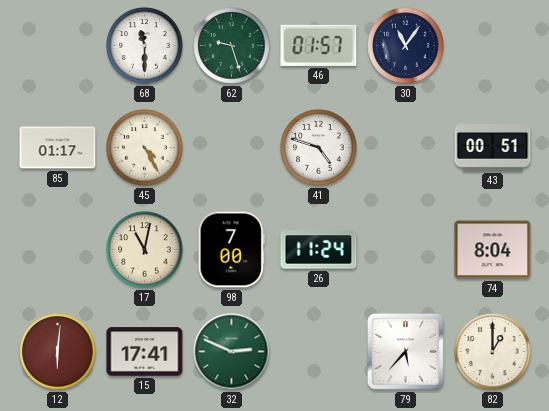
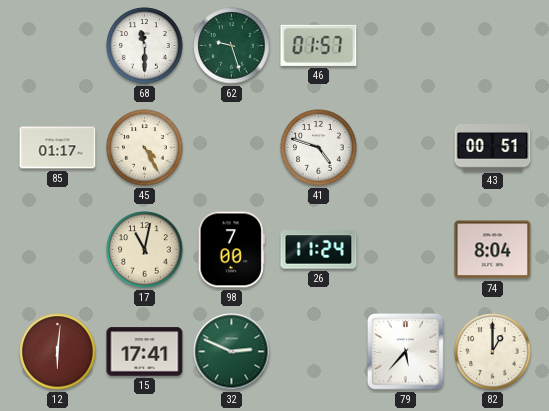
30: 11:06 -> none
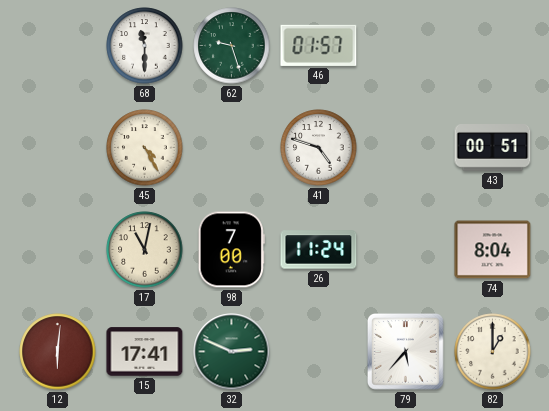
85: 01:17 -> none
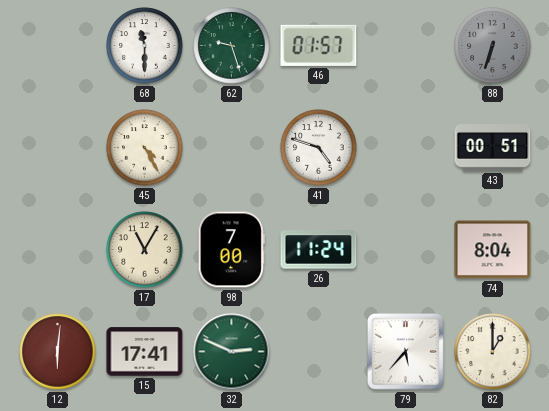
88: none -> 6:33
17: 11:02 -> 11:05
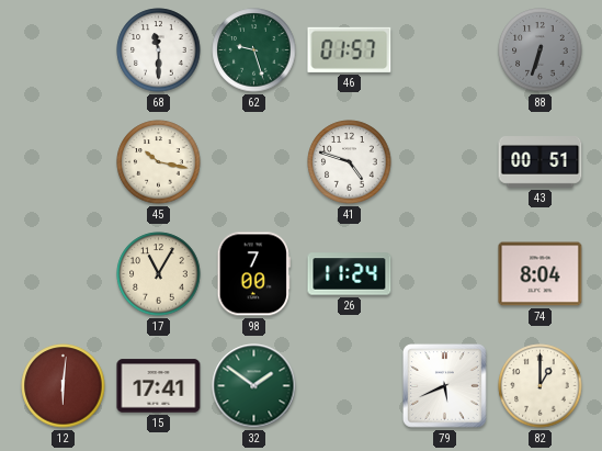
45: 4:25 -> 10:17
32: 2:49 -> 1:51
79: 5:37 -> 5:41
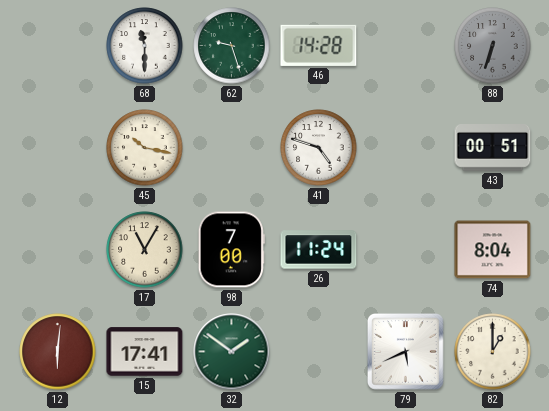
46: 01:57 -> 14:28
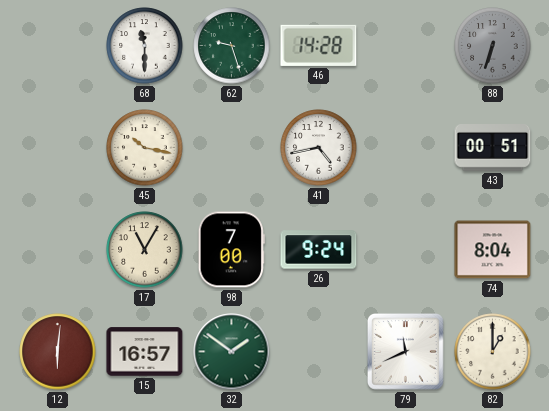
41: 4:48 -> 4:43
26: 11:24 -> 9:24
15: 17:41 -> 16:57
79: 5:41 -> 11:41
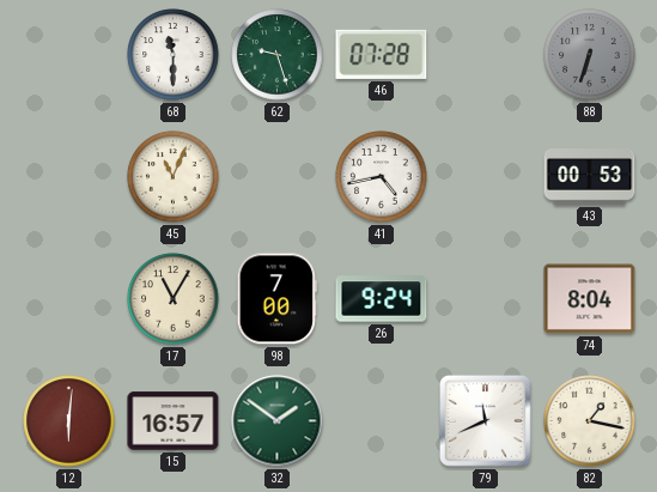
46: 14:28 -> 07:28
45: 10:17 -> 11:04
43: 00:51 -> 00:53
82: 1:00 -> 1:17
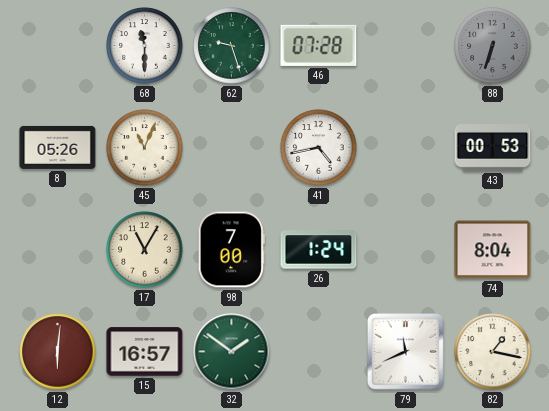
8: none -> 05:26
26: 9:24 -> 1:24
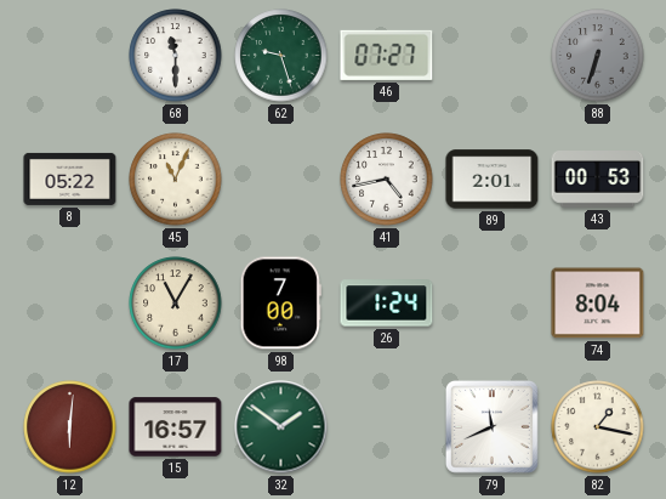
46: 07:28 -> 07:27
8: 05:26 -> 05:22
89: none -> 2:01
